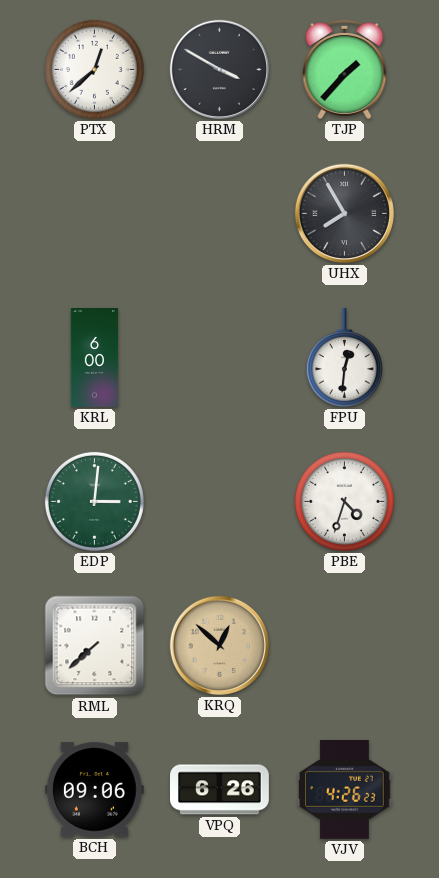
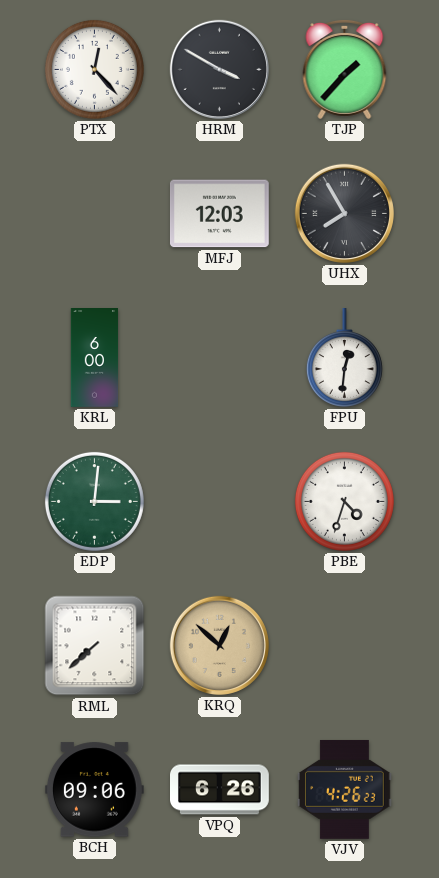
PTX: 12:38 -> 12:23
MFJ: none -> 12:03
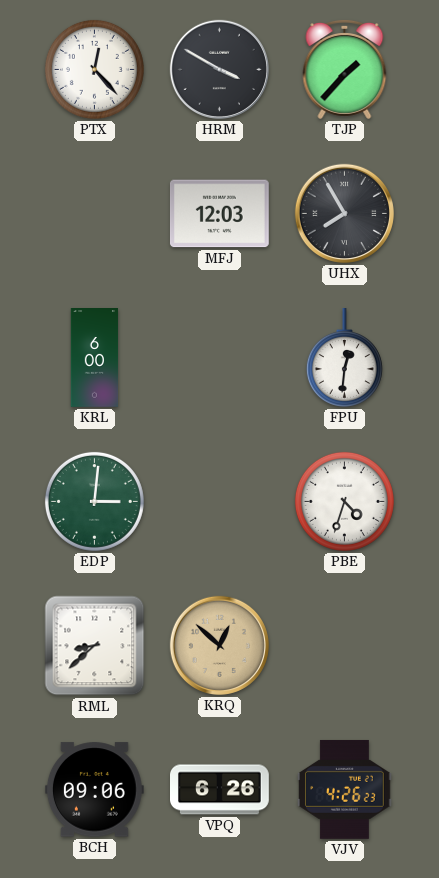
RML: 7:38 -> 8:38
